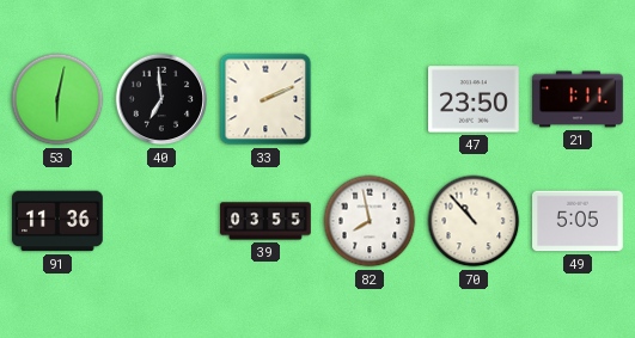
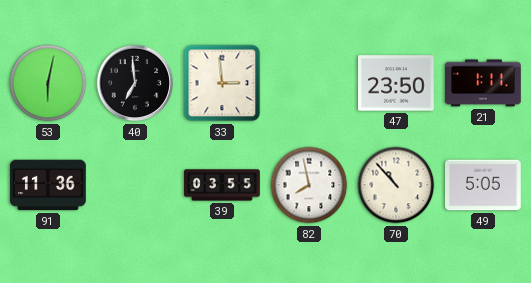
33: 2:11 -> 2:59
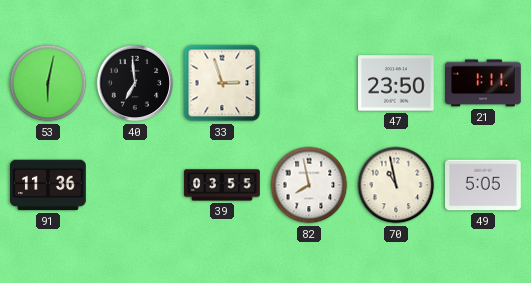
33: 2:59 -> 2:57
70: 10:53 -> 10:58
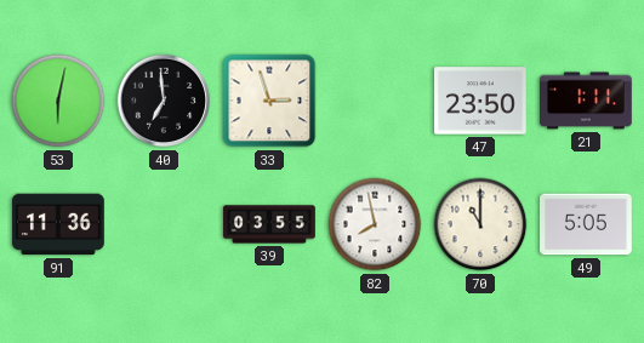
70: 10:58 -> 11:00
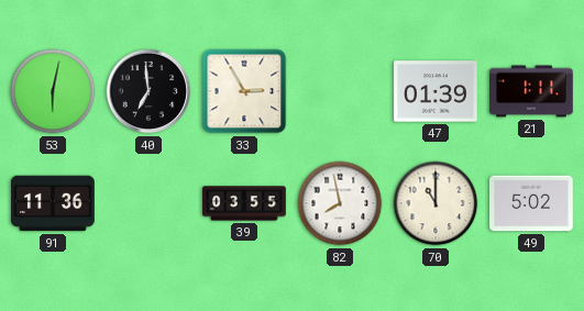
33: 2:57 -> 2:55
47: 23:50 -> 01:39
49: 5:05 -> 5:02
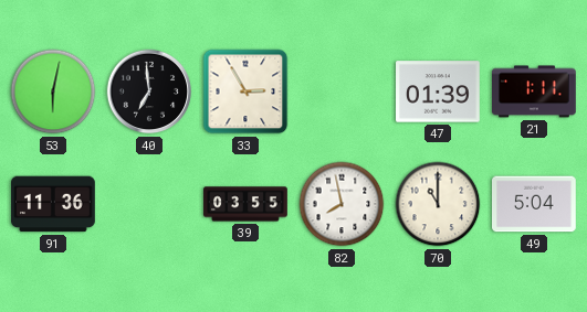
49: 5:02 -> 5:04
